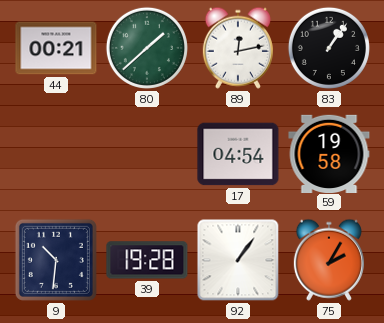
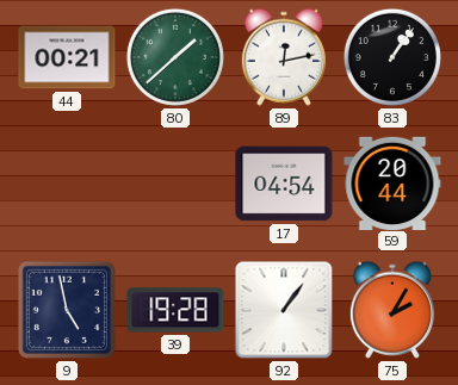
59: 19:58 -> 20:44
9: 10:31 -> 4:58
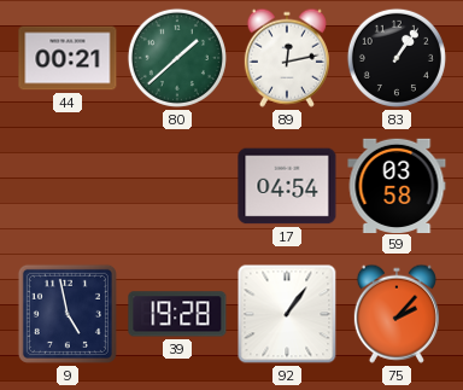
59: 20:44 -> 03:58
75: 2:05 -> 2:07
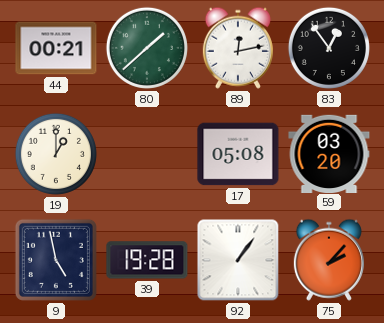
83: 1:06 -> 12:54
19: none -> 1:00
17: 04:54 -> 05:08
59: 03:58 -> 03:20
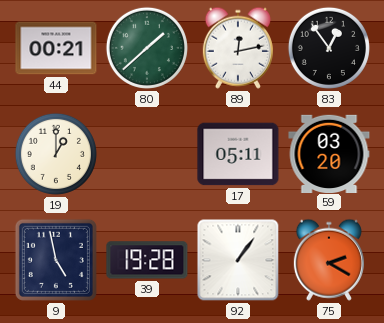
17: 05:08 -> 05:11
75: 2:07 -> 2:20
